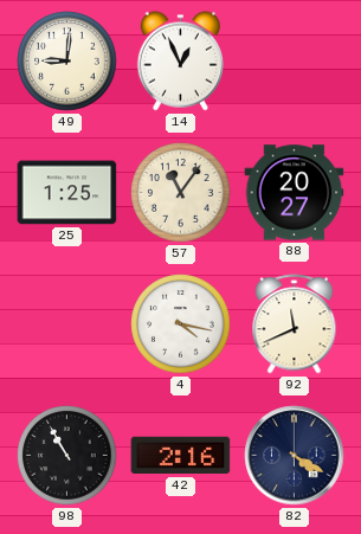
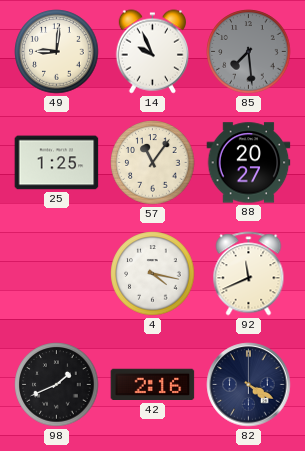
14: 12:56 -> 9:56
85: none -> 7:29
98: 10:55 -> 1:41
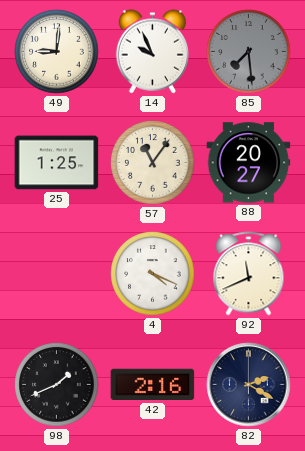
4: 4:17 -> 4:19
82: 4:20 -> 2:20
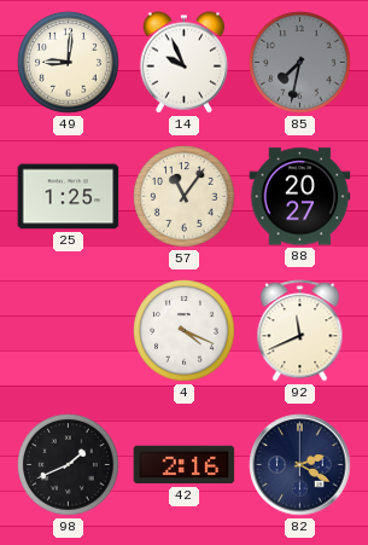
85: 7:29 -> 7:32
